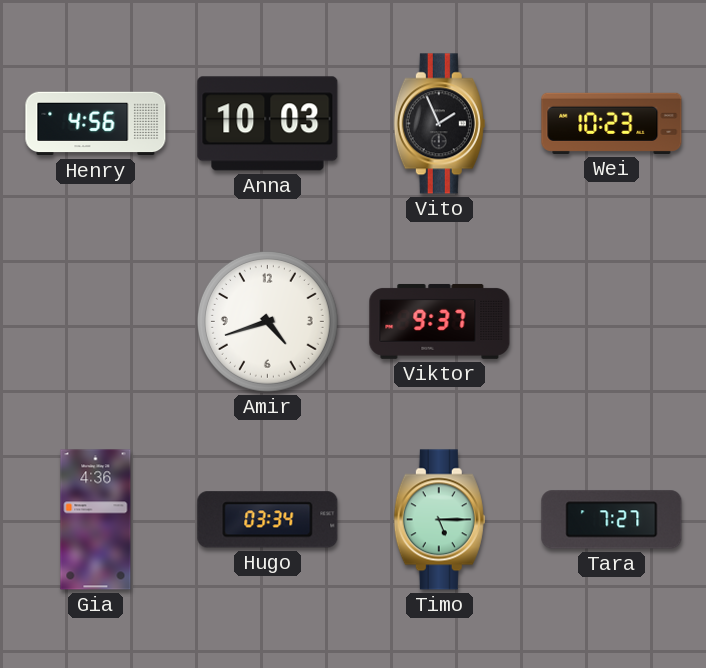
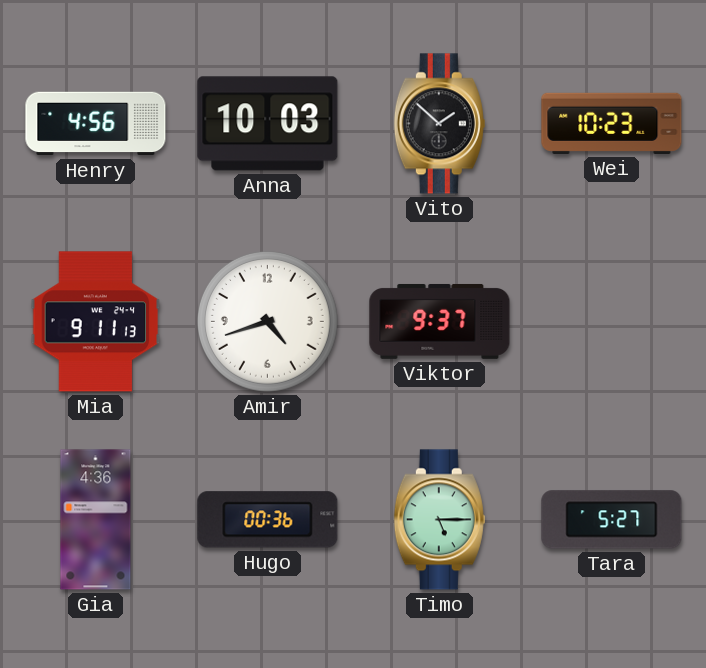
Vito: 1:56 -> 1:52
Mia: none -> 9:11
Hugo: 03:34 -> 00:36
Tara: 7:27 -> 5:27
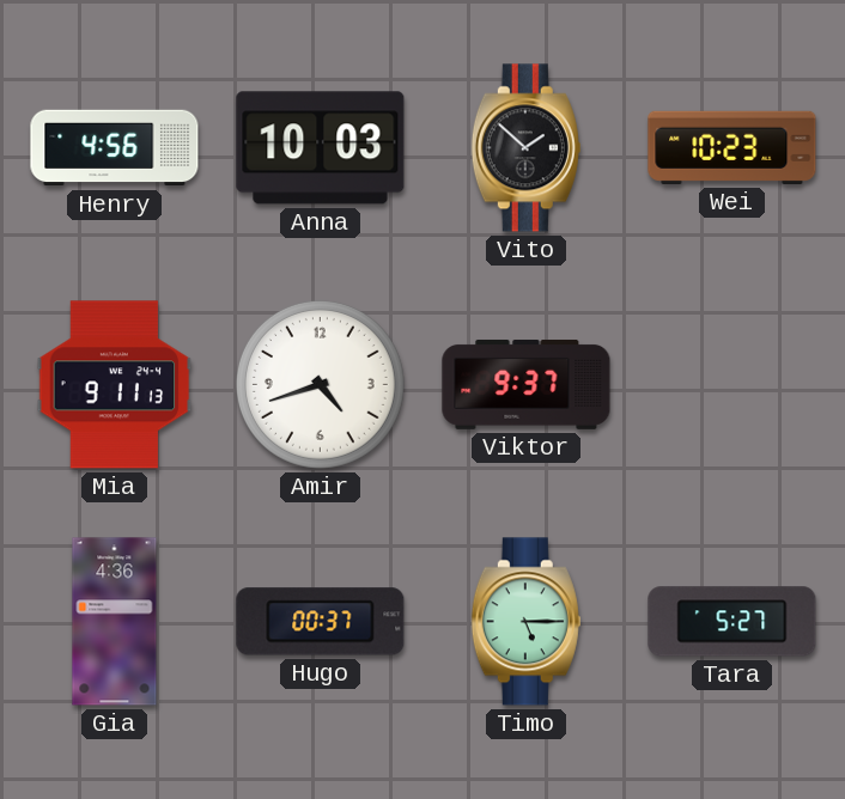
Hugo: 00:36 -> 00:37
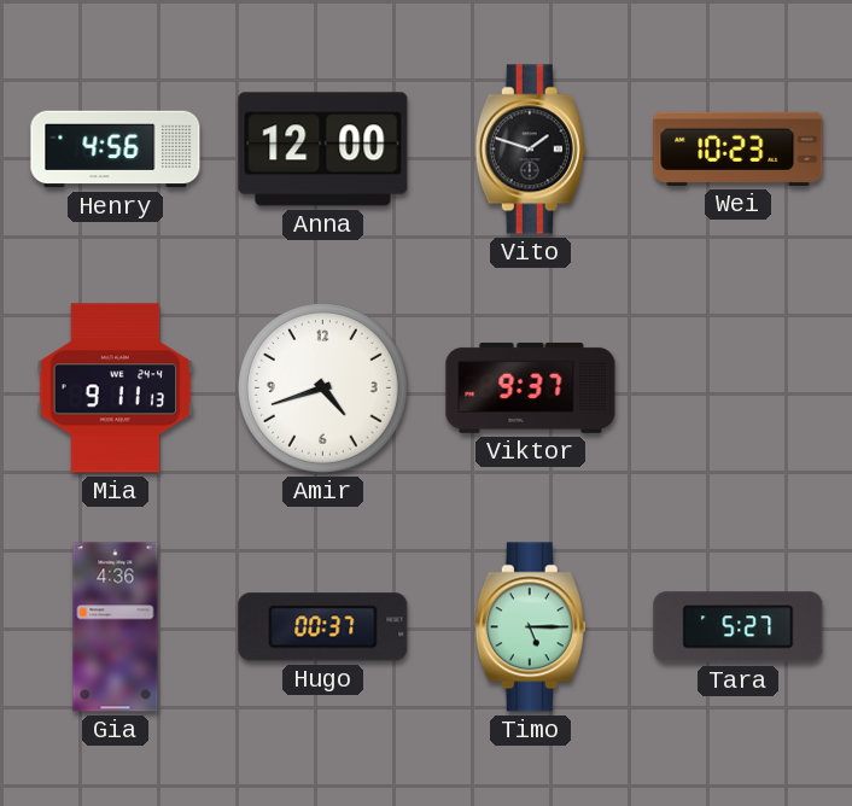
Anna: 10:03 -> 12:00
Vito: 1:52 -> 1:48
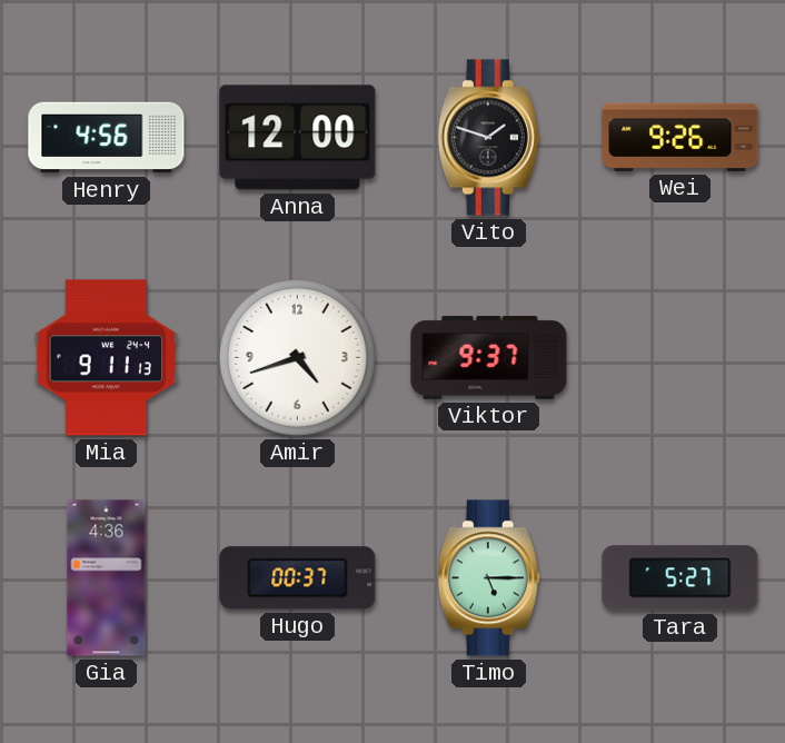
Wei: 10:23 -> 9:26
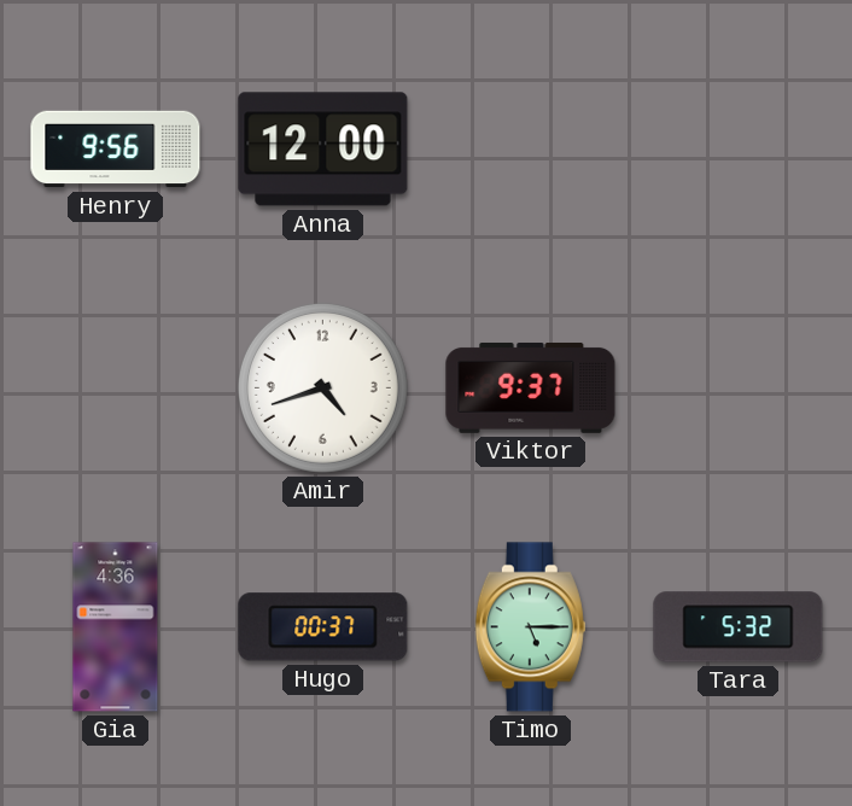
Henry: 4:56 -> 9:56
Vito: 1:48 -> none
Wei: 9:26 -> none
Mia: 9:11 -> none
Tara: 5:27 -> 5:32
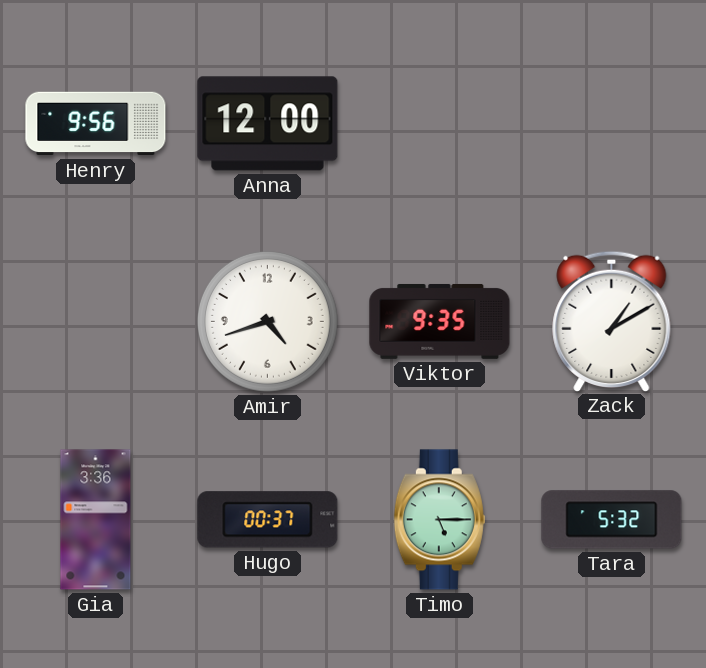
Viktor: 9:37 -> 9:35
Zack: none -> 1:10
Gia: 4:36 -> 3:36
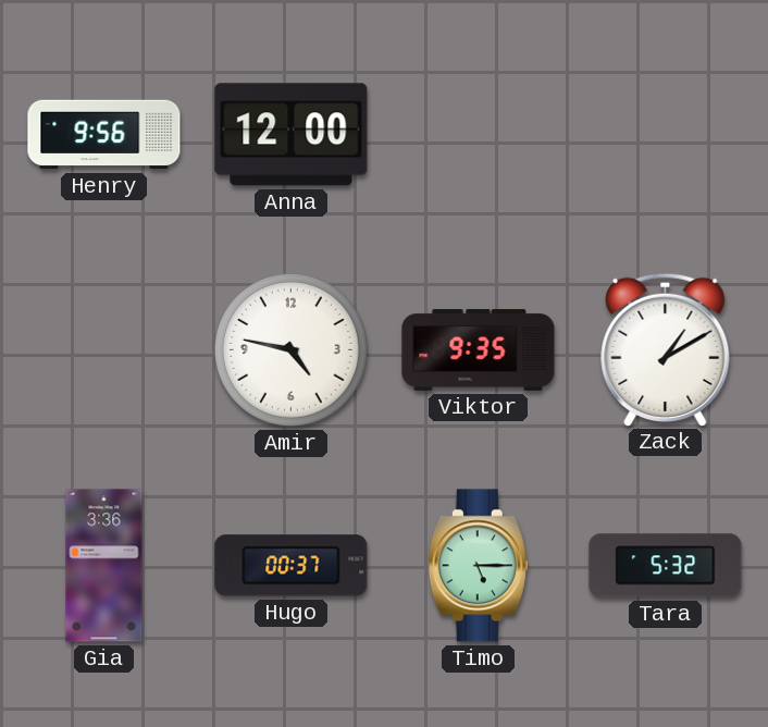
Amir: 4:42 -> 4:47
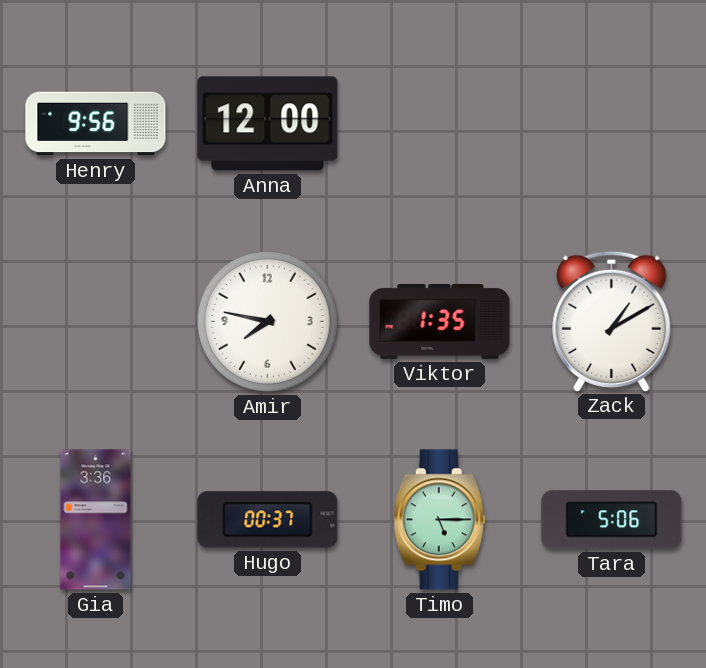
Amir: 4:47 -> 7:47
Viktor: 9:35 -> 1:35
Tara: 5:32 -> 5:06
